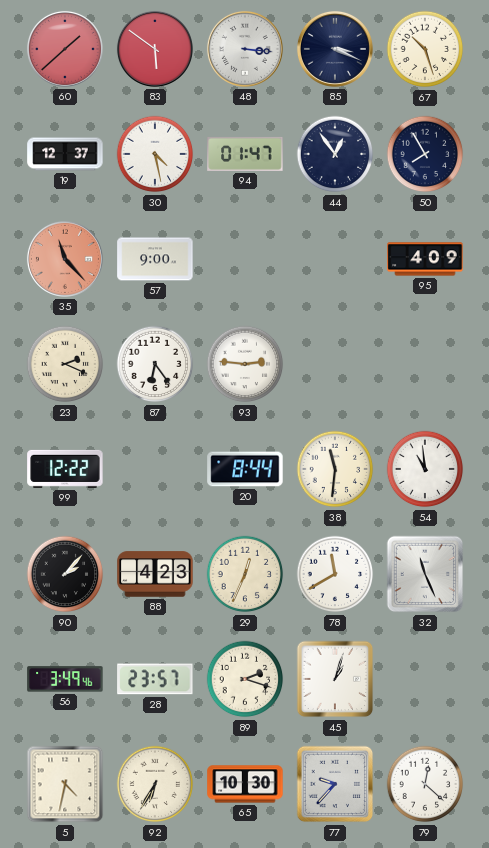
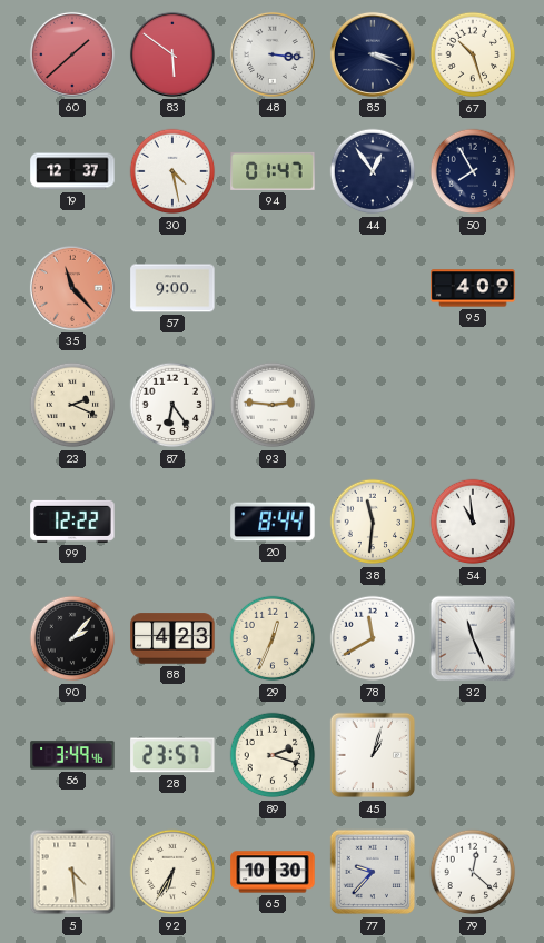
5: 4:32 -> 4:29
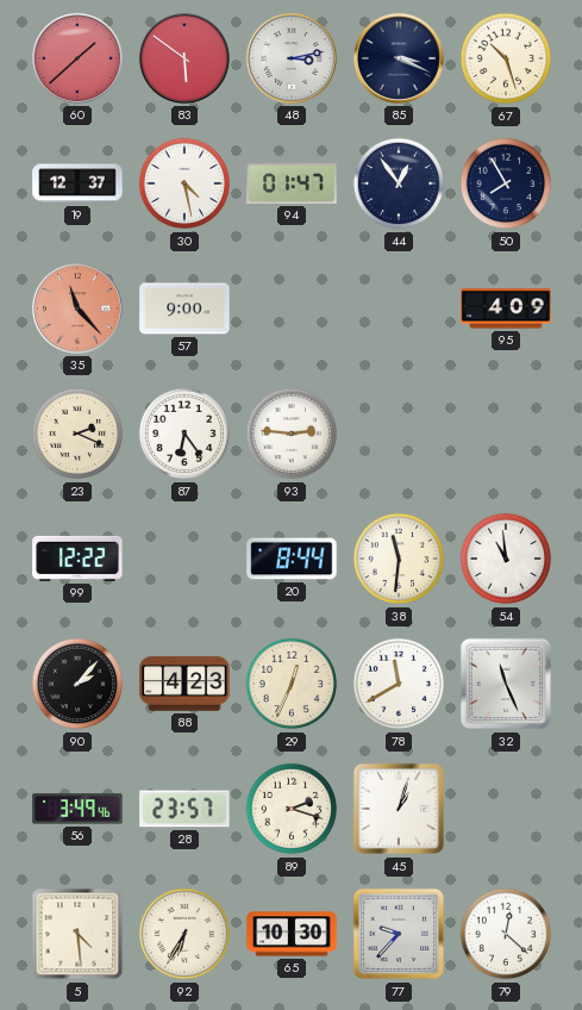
48: 3:16 -> 3:13
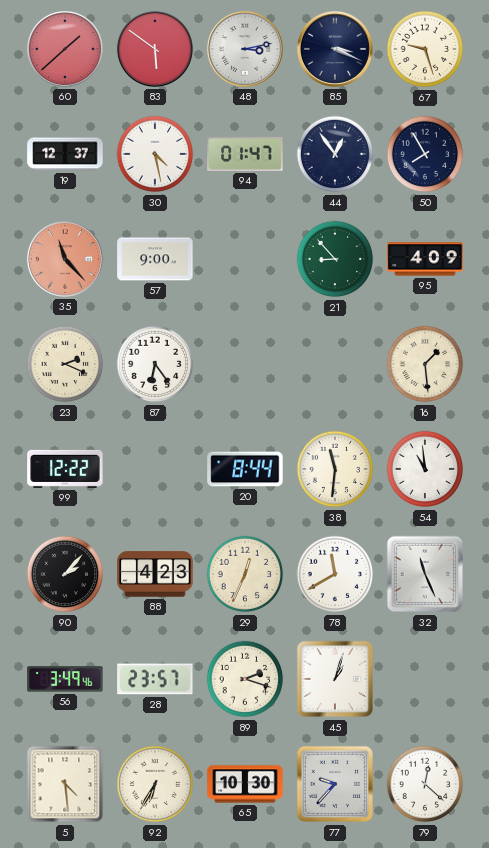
67: 10:27 -> 9:27
21: none -> 8:53
93: 2:46 -> none
16: none -> 1:29
